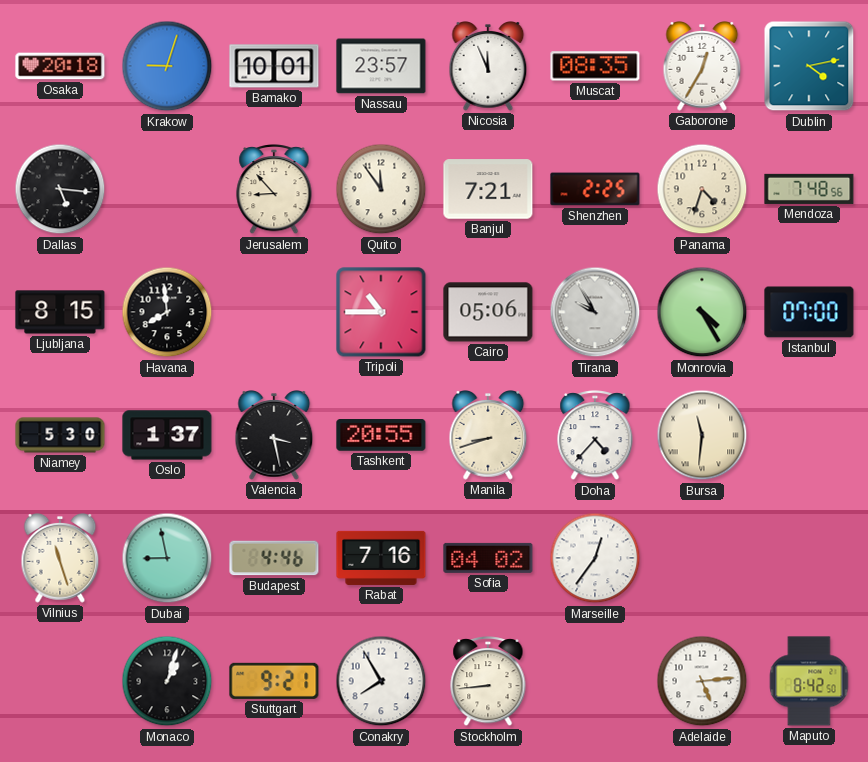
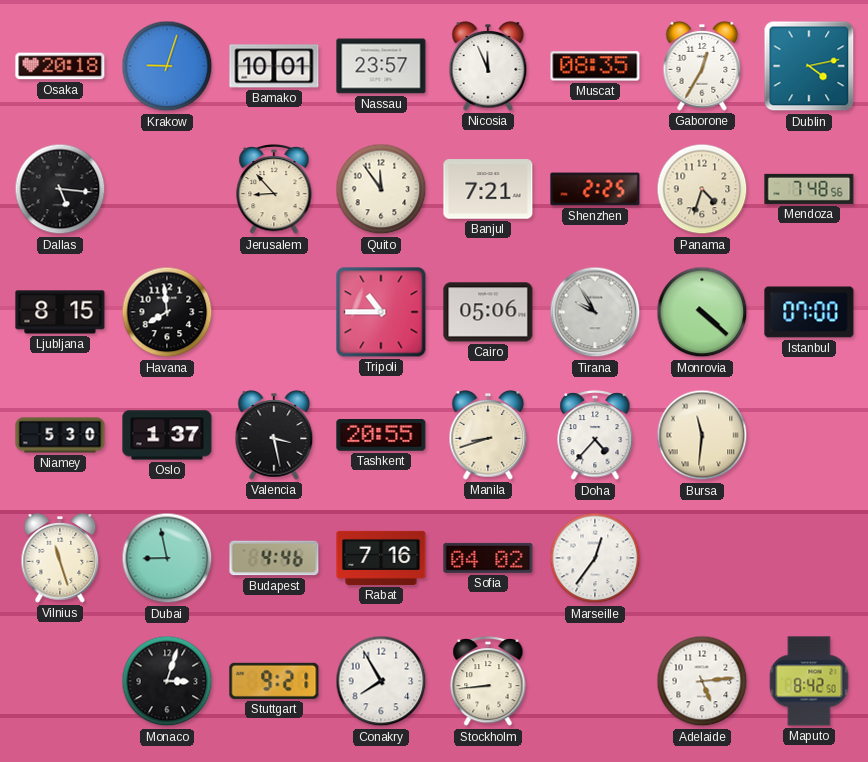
Monrovia: 4:25 -> 4:22
Monaco: 1:03 -> 3:03
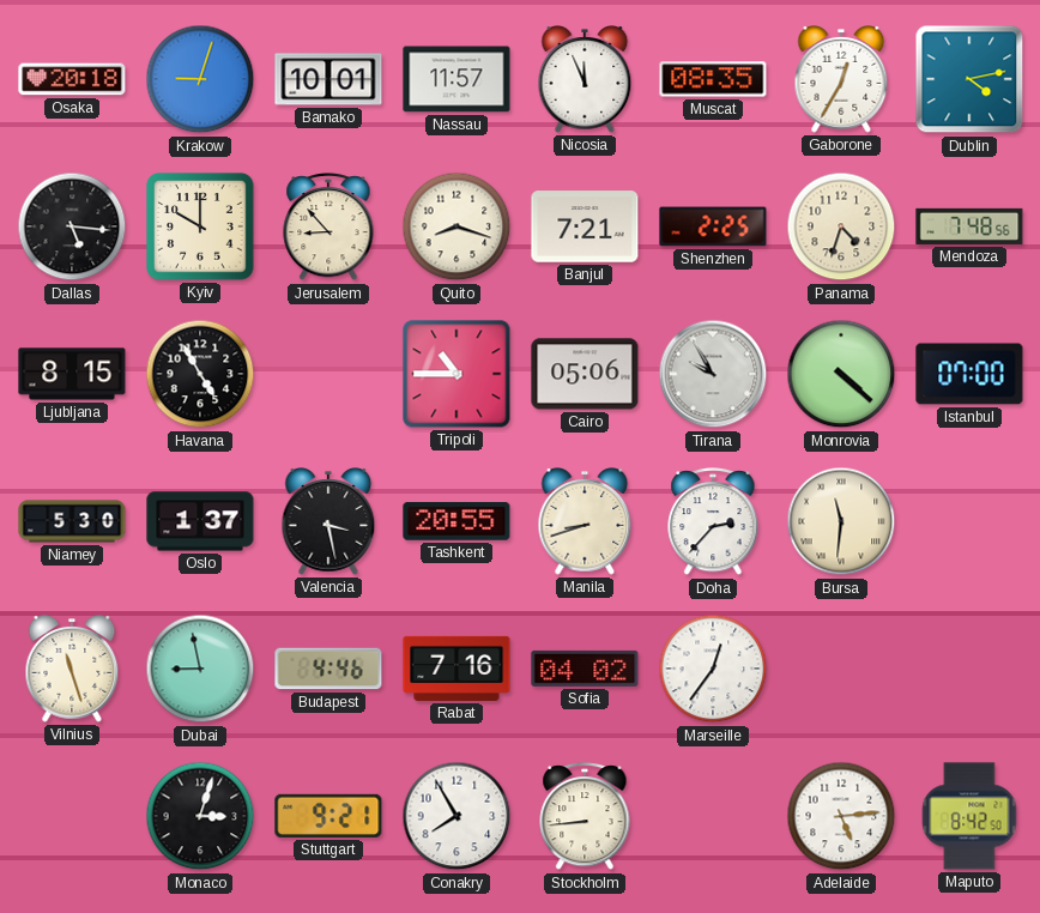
Nassau: 23:57 -> 11:57
Kyiv: none -> 10:00
Quito: 11:54 -> 8:18
Havana: 7:59 -> 4:55
Doha: 4:37 -> 2:37
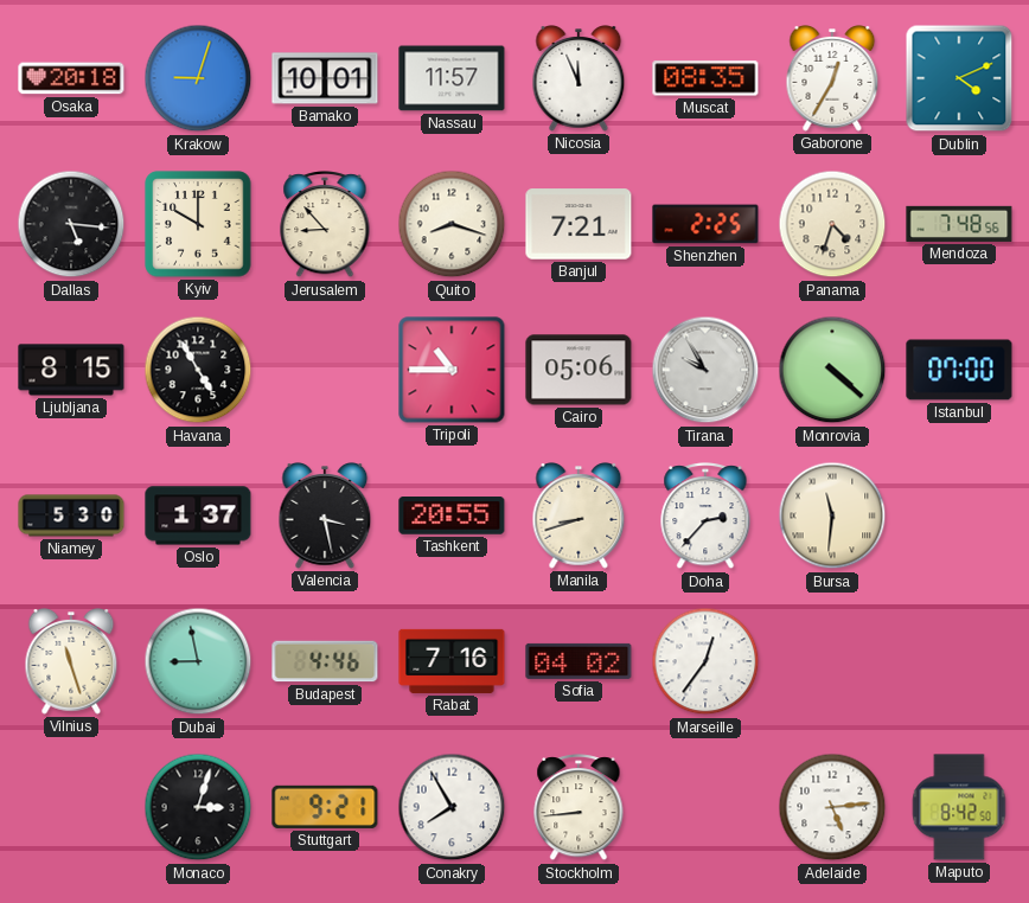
Dublin: 4:13 -> 4:11
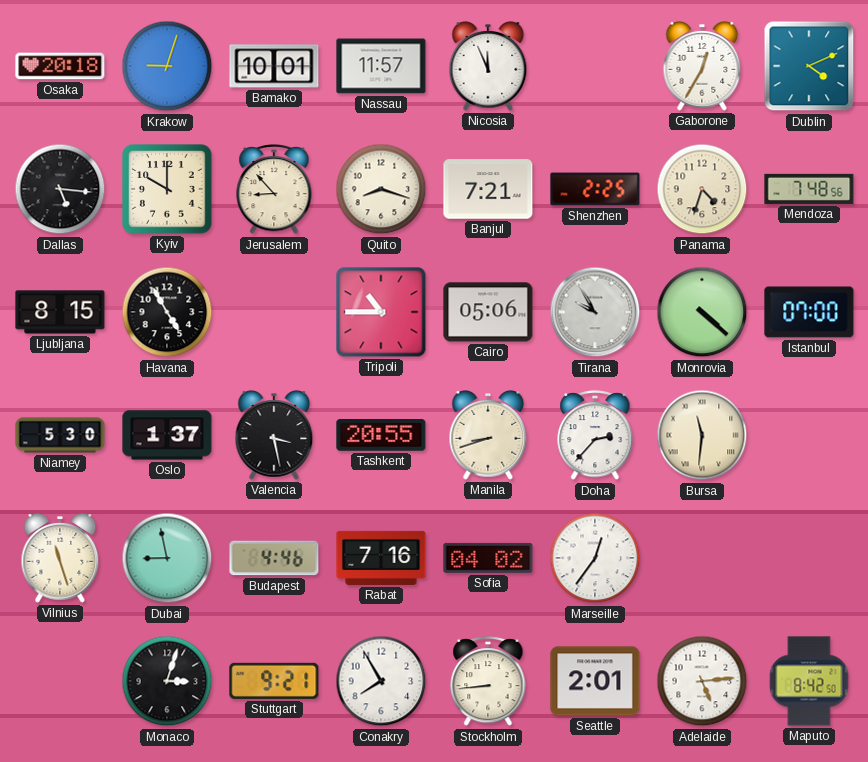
Muscat: 08:35 -> none
Seattle: none -> 2:01
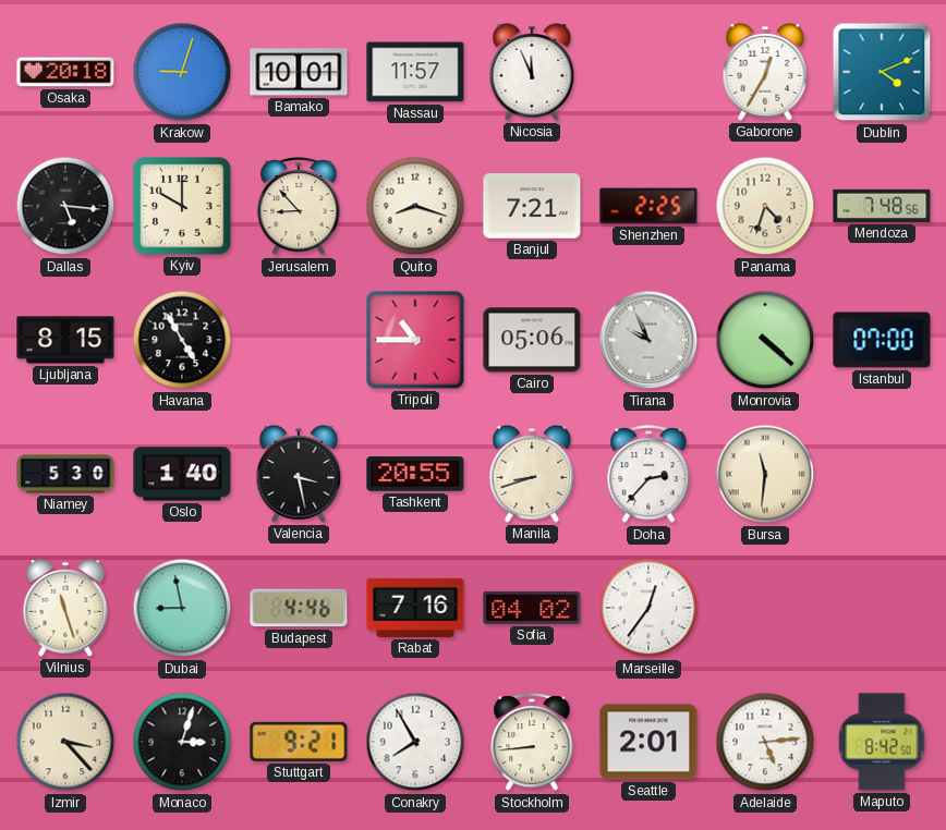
Tirana: 9:55 -> 9:56
Oslo: 1:37 -> 1:40
Izmir: none -> 3:23
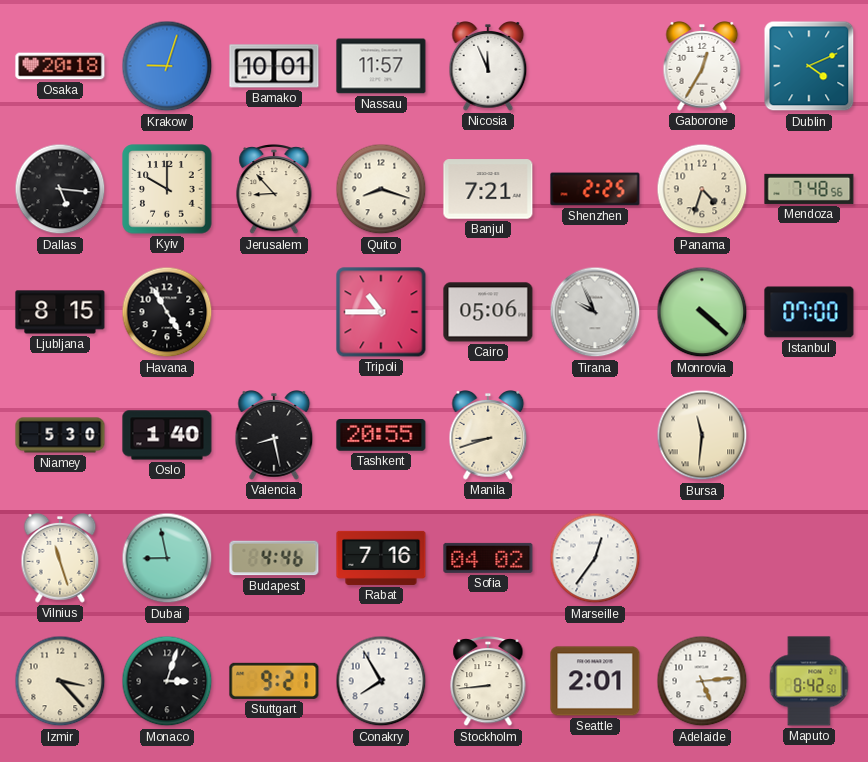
Valencia: 3:28 -> 8:28
Doha: 2:37 -> none
